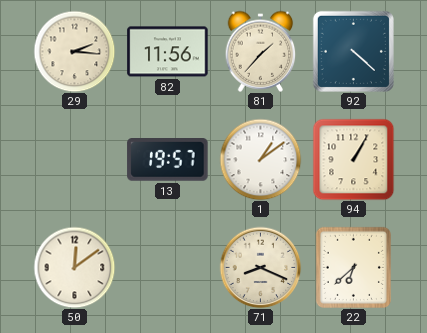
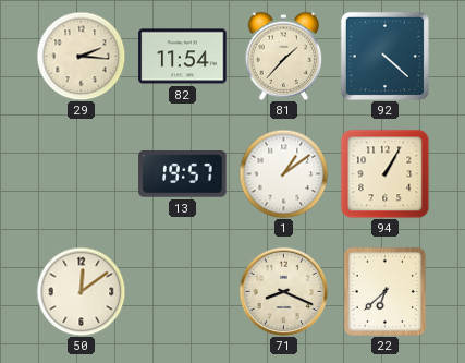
82: 11:56 -> 11:54
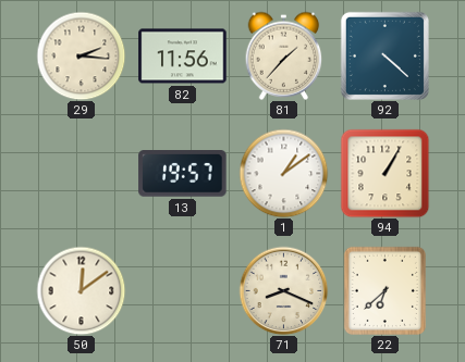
82: 11:54 -> 11:56
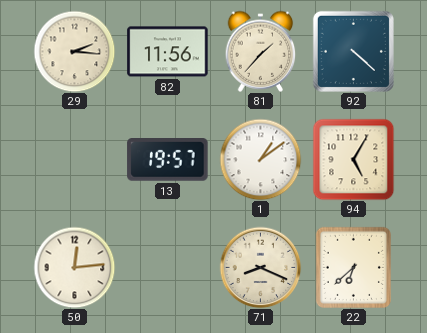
94: 1:05 -> 5:05
50: 12:09 -> 12:14
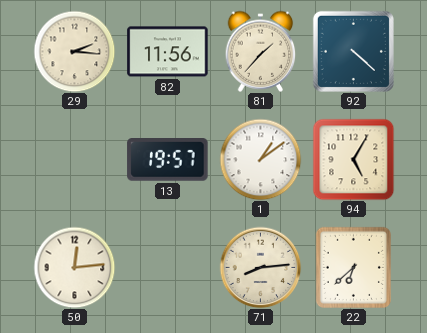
71: 8:19 -> 8:14
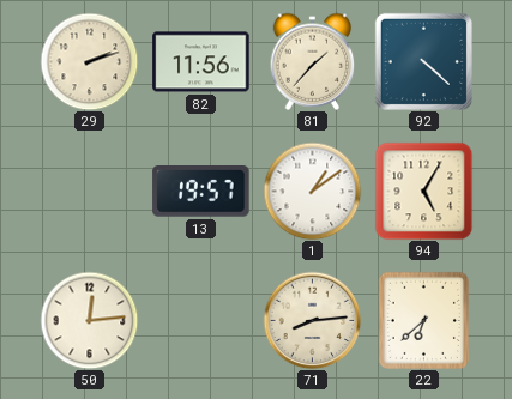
29: 2:16 -> 2:12
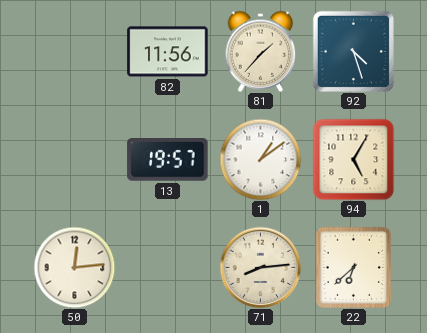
29: 2:12 -> none
92: 4:22 -> 4:27
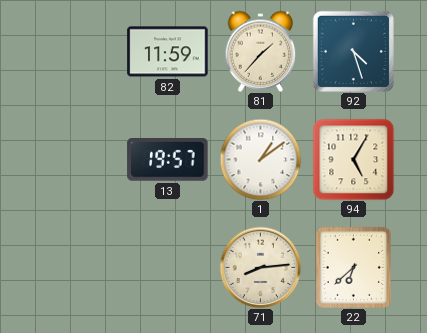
82: 11:56 -> 11:59
50: 12:14 -> none
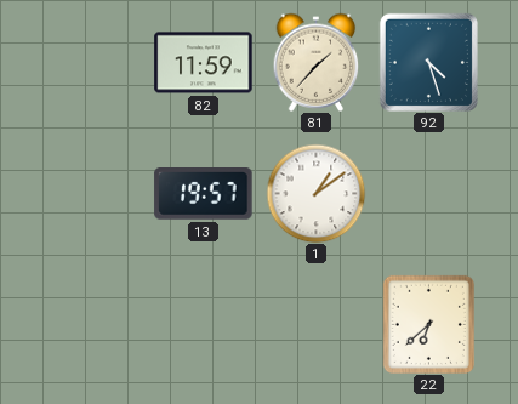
94: 5:05 -> none
71: 8:14 -> none
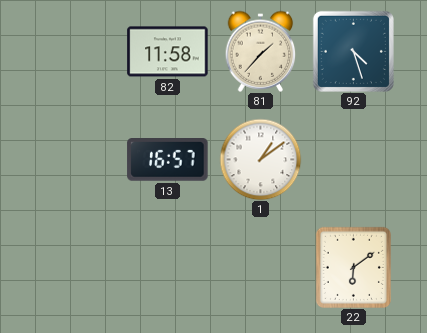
82: 11:59 -> 11:58
13: 19:57 -> 16:57
22: 6:38 -> 6:09
